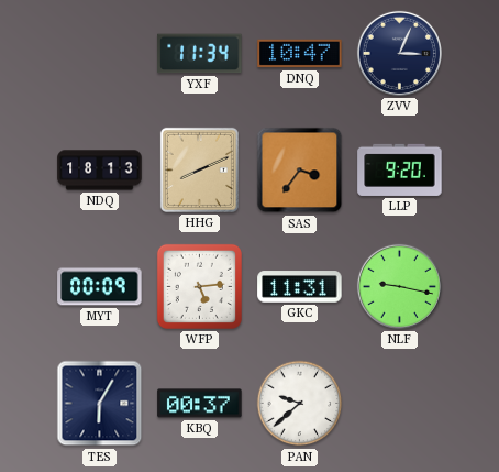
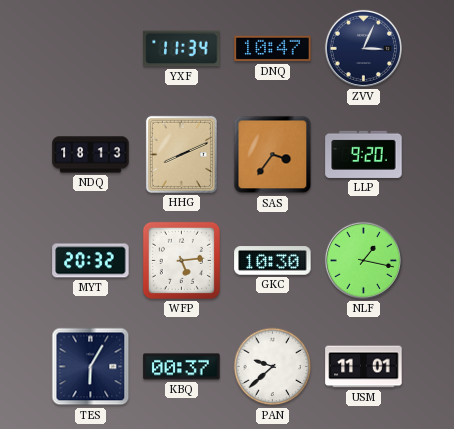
MYT: 00:09 -> 20:32
GKC: 11:31 -> 10:30
NLF: 9:17 -> 1:17
USM: none -> 11:01
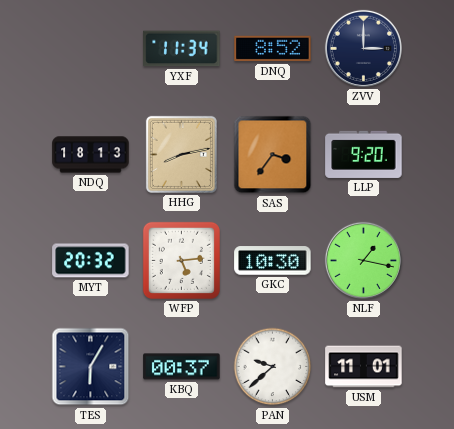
DNQ: 10:47 -> 8:52
ZVV: 3:04 -> 3:00
HHG: 8:11 -> 8:13
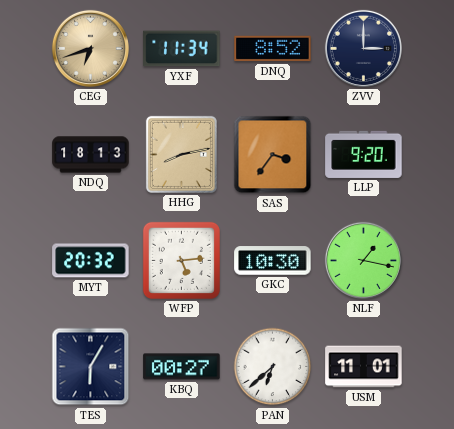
CEG: none -> 6:42
KBQ: 00:37 -> 00:27
PAN: 9:38 -> 6:38
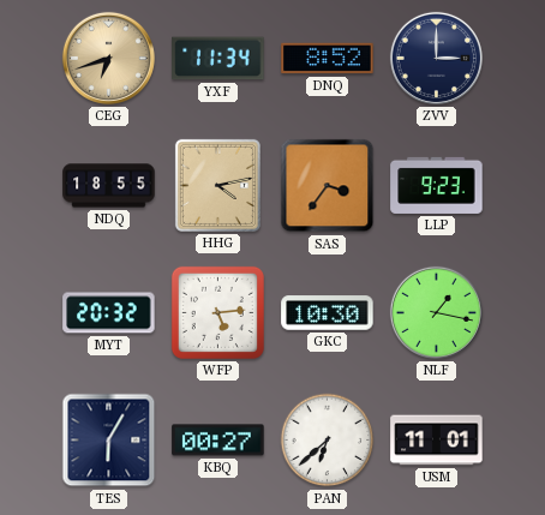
NDQ: 18:13 -> 18:55
HHG: 8:13 -> 4:13
LLP: 9:20 -> 9:23
